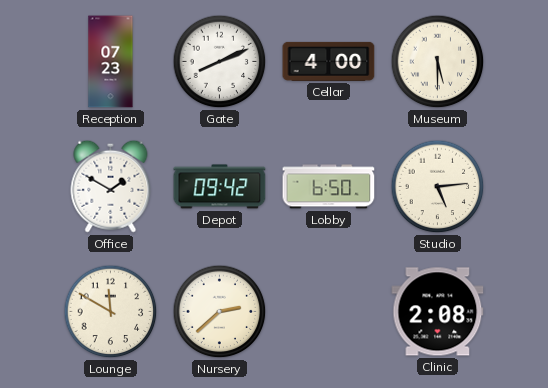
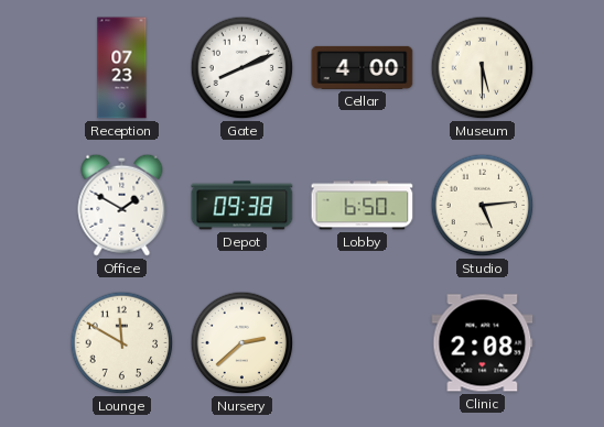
Depot: 09:42 -> 09:38
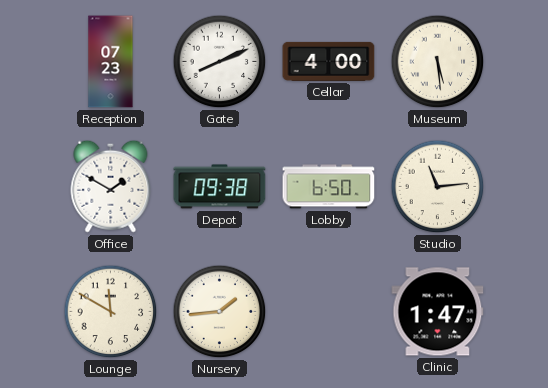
Museum: 5:30 -> 5:29
Studio: 5:14 -> 11:14
Nursery: 2:38 -> 1:44
Clinic: 2:08 -> 1:47
